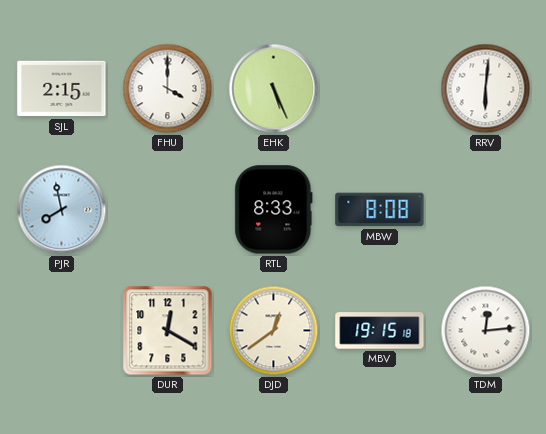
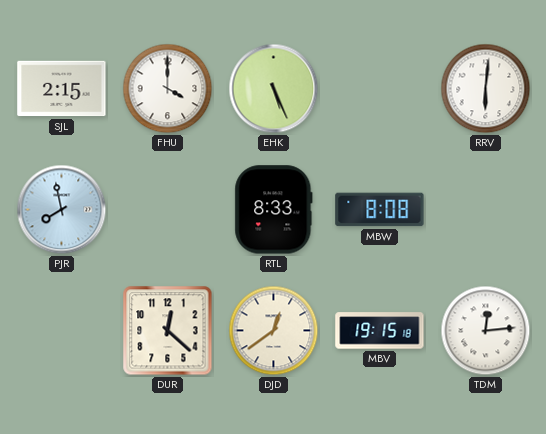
DUR: 12:20 -> 12:22
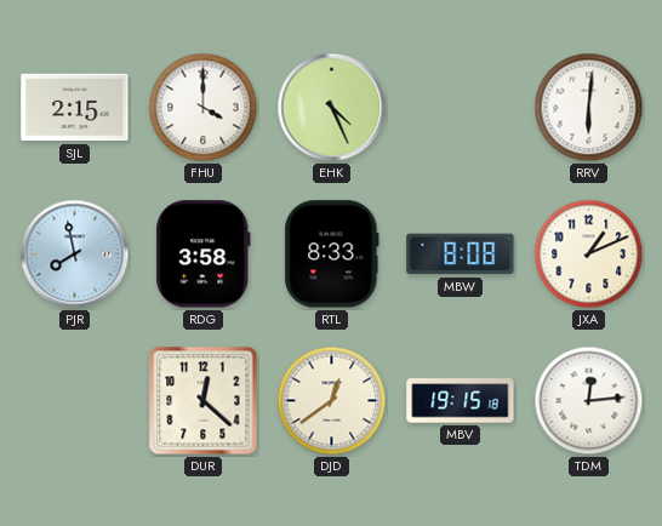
EHK: 5:26 -> 4:26
RDG: none -> 3:58
JXA: none -> 1:11
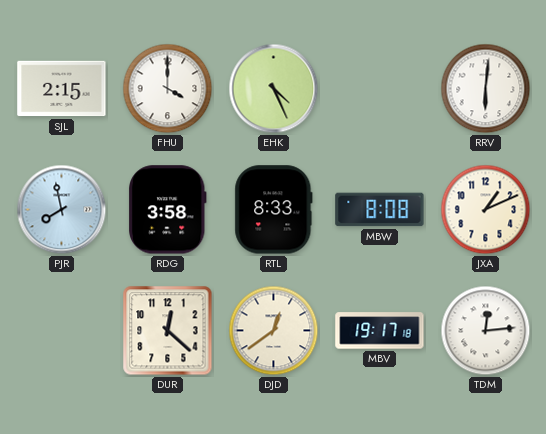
MBV: 19:15 -> 19:17
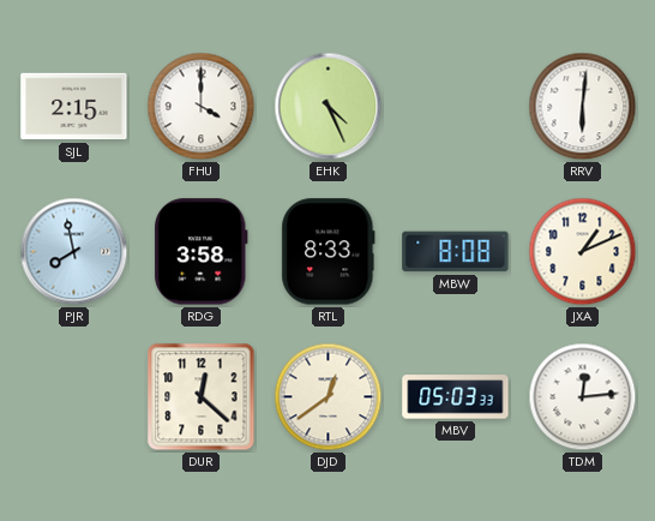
MBV: 19:17 -> 05:03
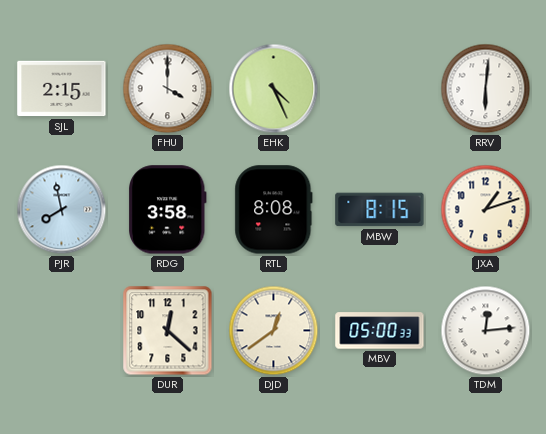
RTL: 8:33 -> 8:08
MBW: 8:08 -> 8:15
JXA: 1:11 -> 1:12
MBV: 05:03 -> 05:00
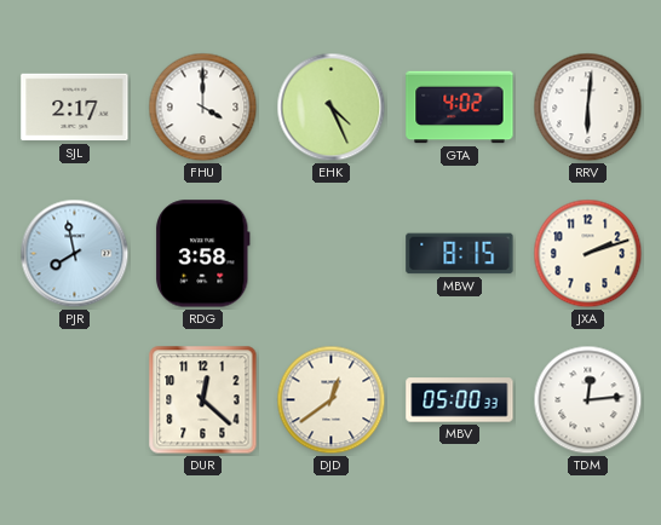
SJL: 2:15 -> 2:17
GTA: none -> 4:02
RTL: 8:08 -> none
JXA: 1:12 -> 2:12
